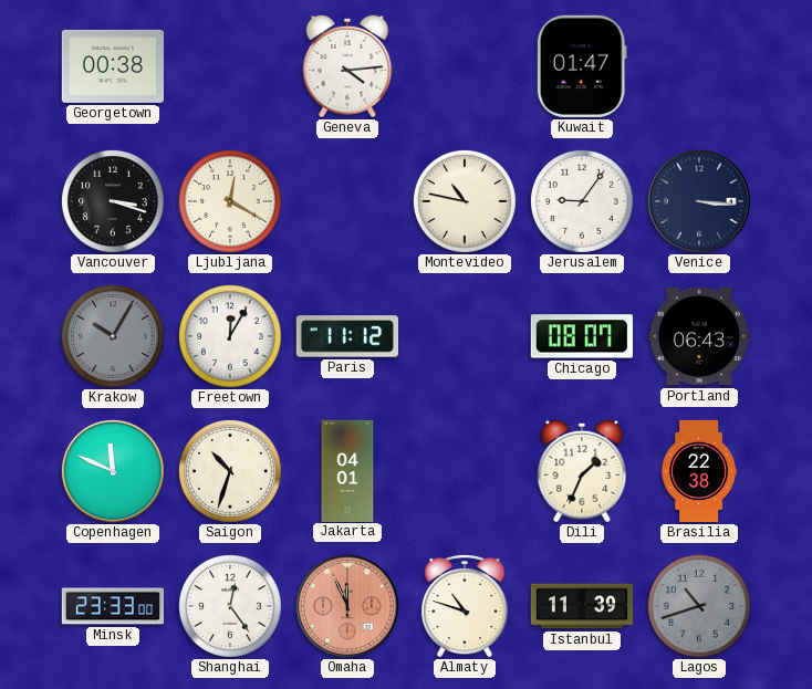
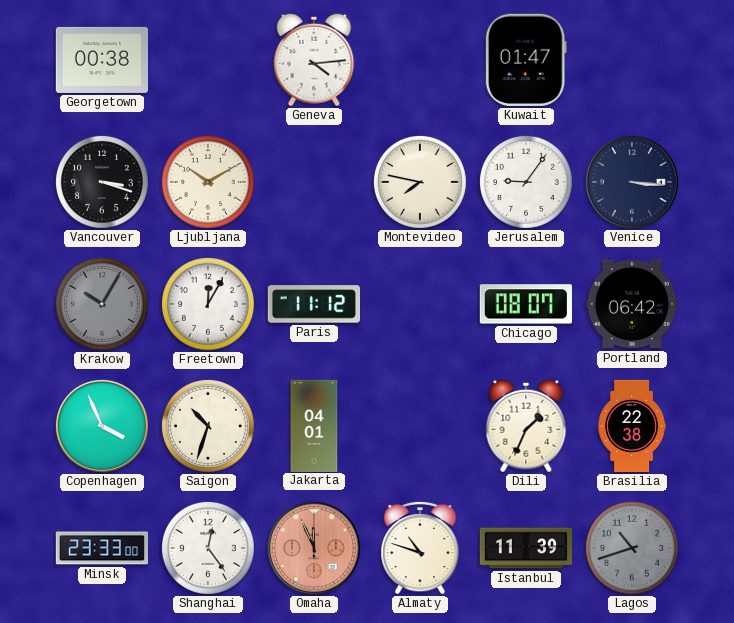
Ljubljana: 12:20 -> 10:10
Montevideo: 10:47 -> 7:47
Portland: 06:43 -> 06:42
Copenhagen: 11:49 -> 3:56
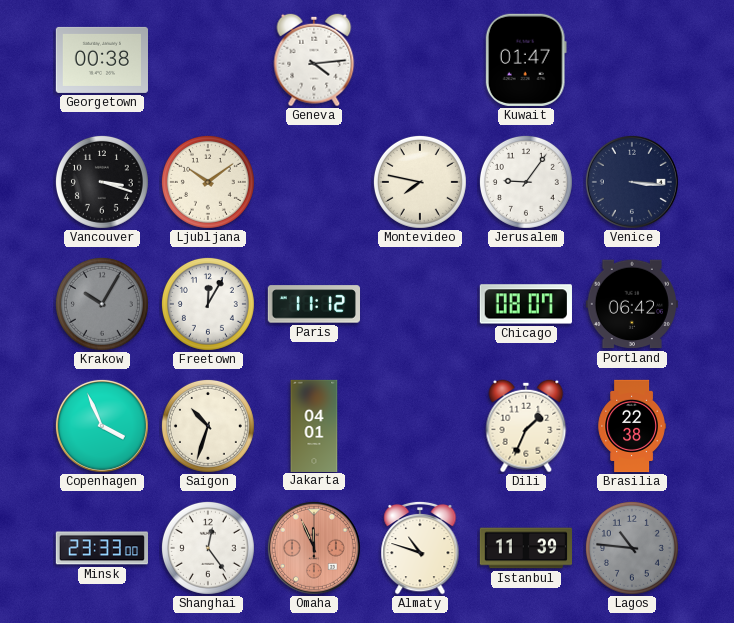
Ljubljana: 10:10 -> 10:09
Lagos: 10:42 -> 10:46
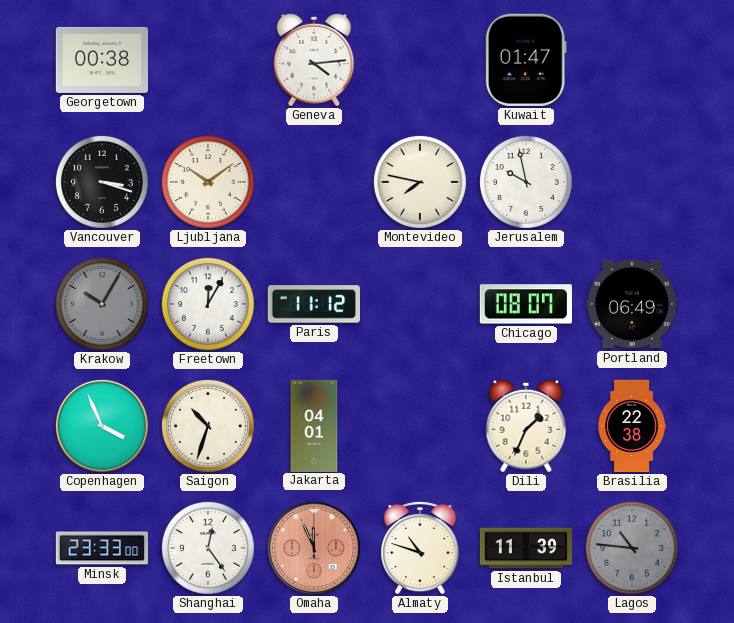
Jerusalem: 9:06 -> 9:58
Venice: 3:16 -> none
Portland: 06:42 -> 06:49
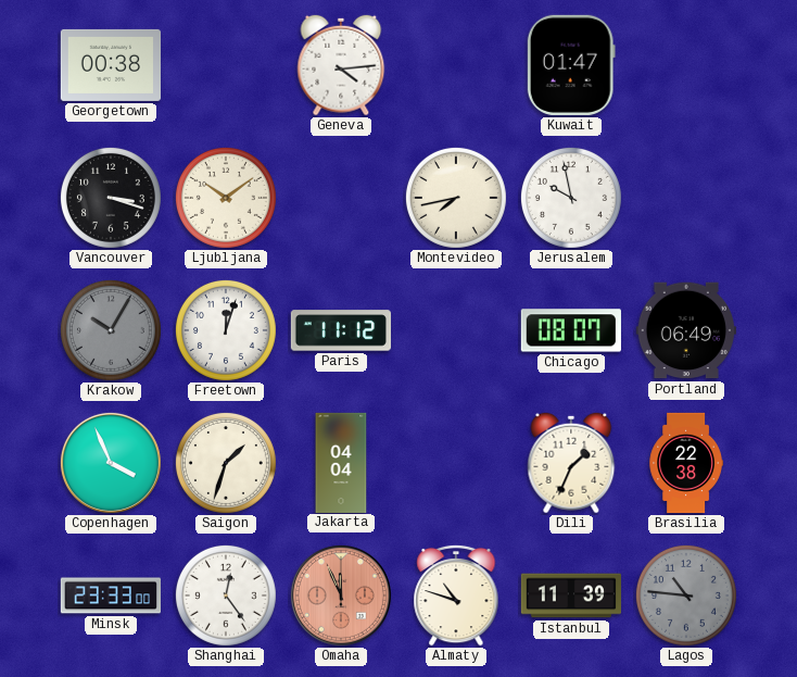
Montevideo: 7:47 -> 7:43
Freetown: 12:05 -> 12:03
Saigon: 10:33 -> 1:33
Jakarta: 04:01 -> 04:04
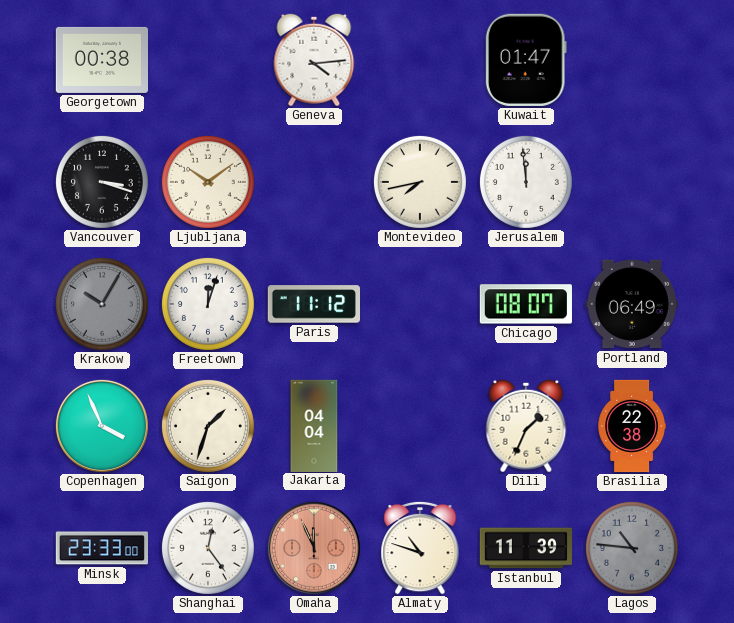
Jerusalem: 9:58 -> 11:59
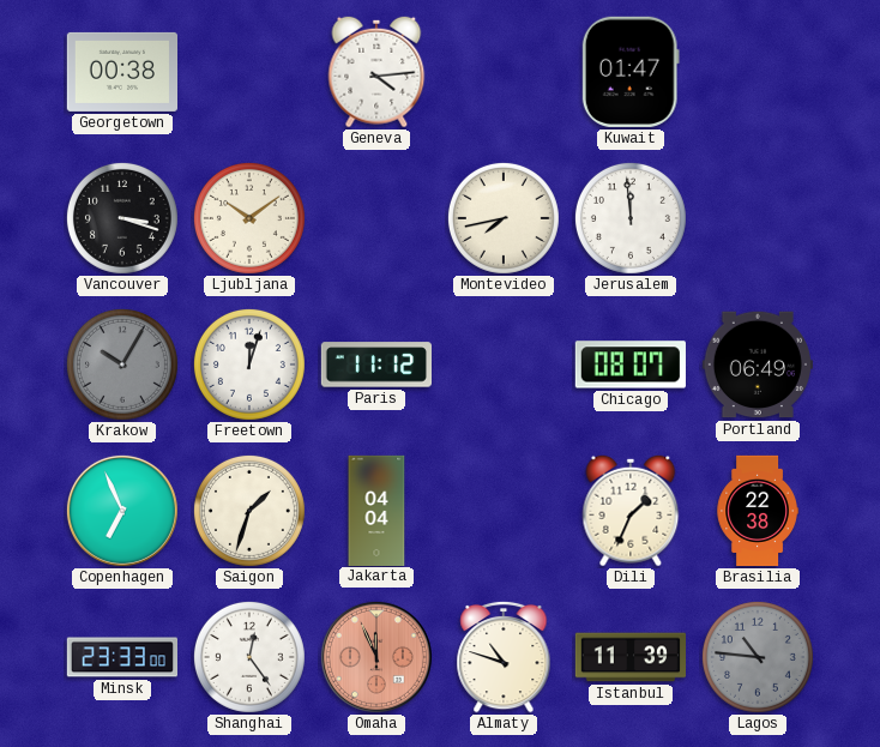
Copenhagen: 3:56 -> 6:56
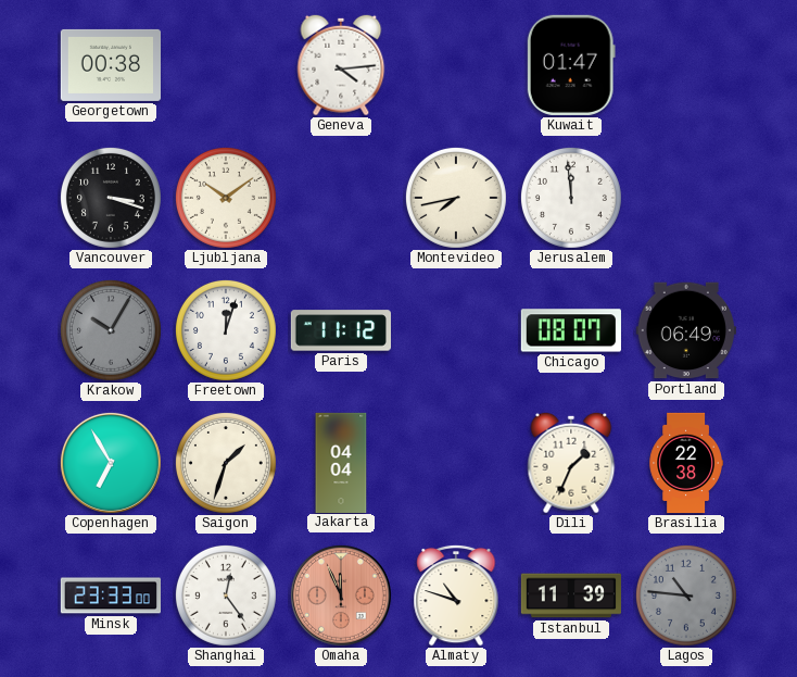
Copenhagen: 6:56 -> 6:55
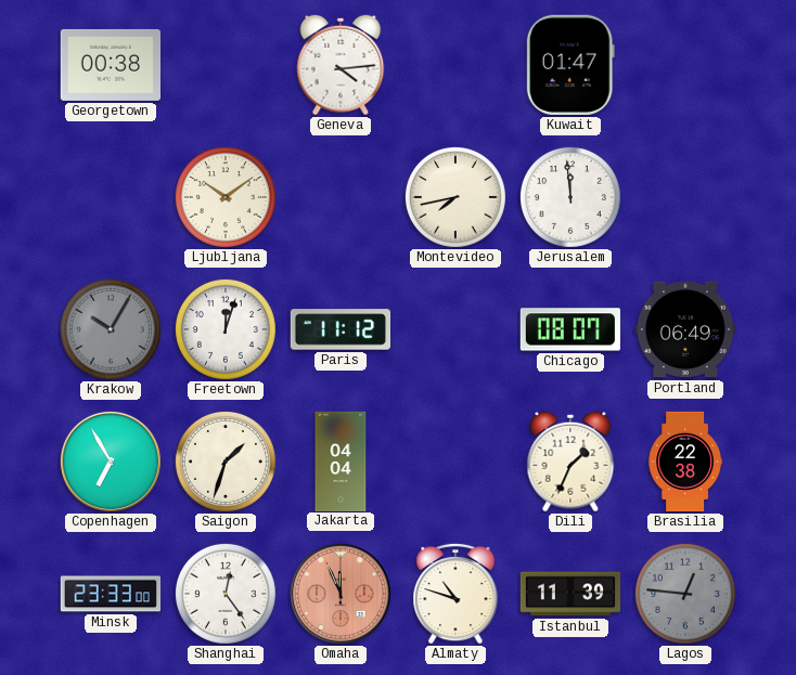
Vancouver: 3:18 -> none
Lagos: 10:46 -> 12:46
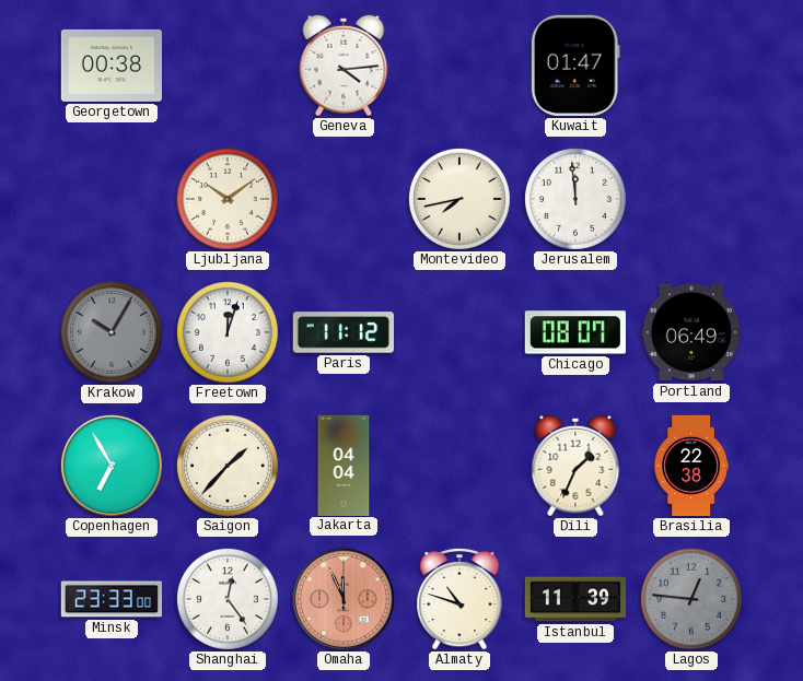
Saigon: 1:33 -> 1:37
